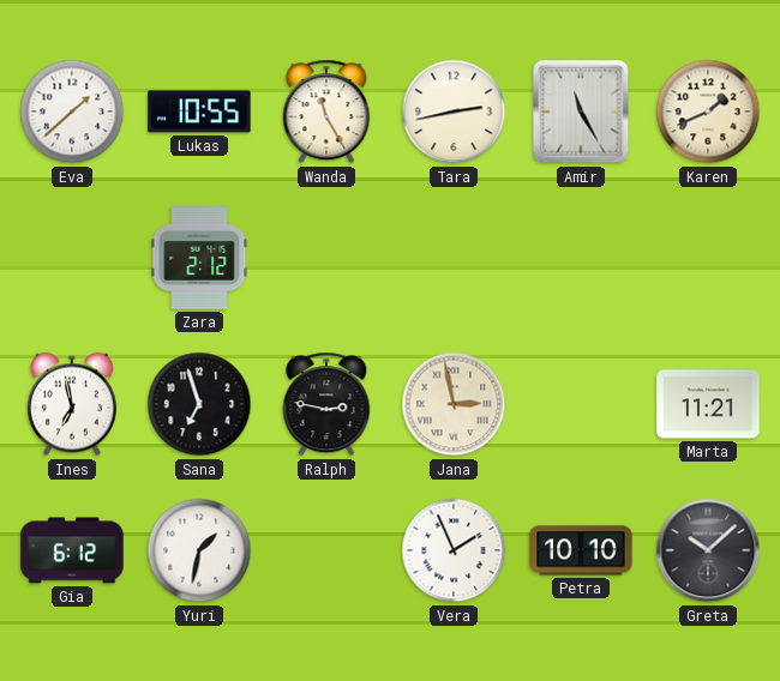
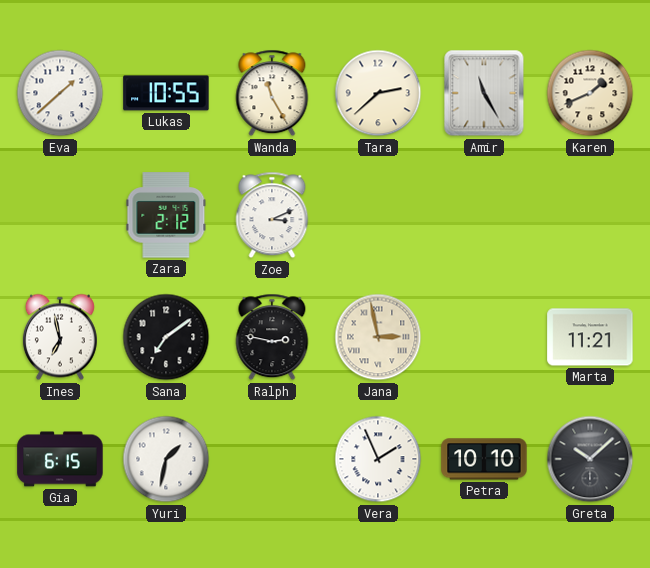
Tara: 2:43 -> 2:38
Zoe: none -> 3:11
Sana: 6:57 -> 7:09
Gia: 6:12 -> 6:15
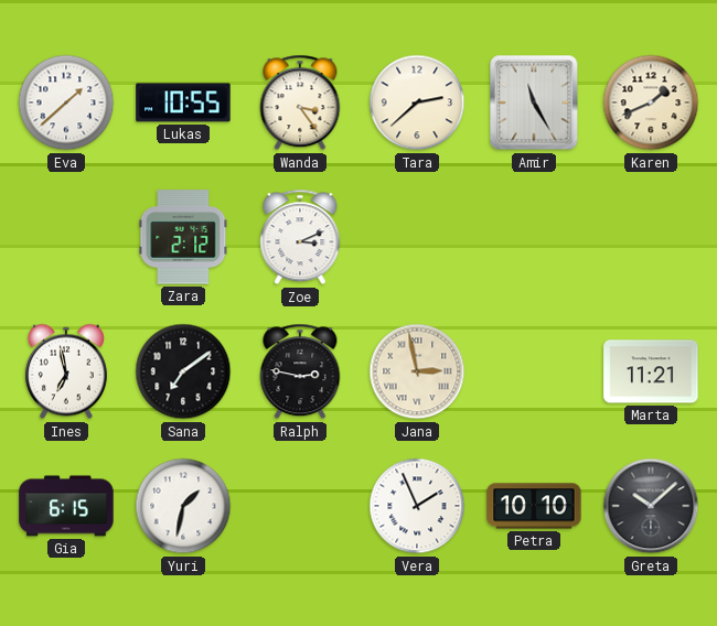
Wanda: 11:25 -> 3:24
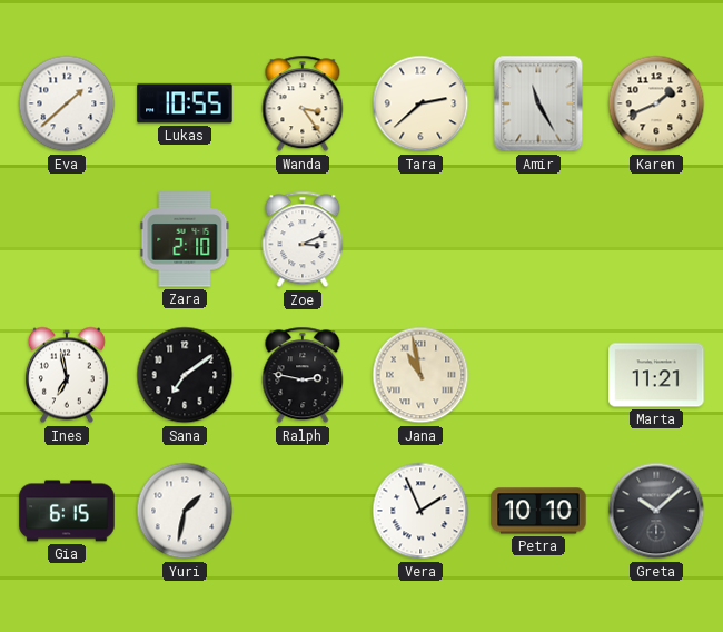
Zara: 2:12 -> 2:10
Jana: 2:58 -> 10:58
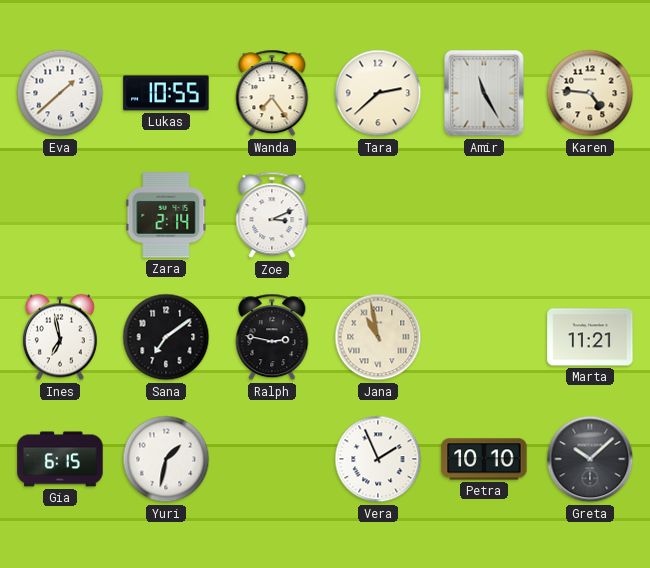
Wanda: 3:24 -> 7:24
Karen: 1:41 -> 4:46
Zara: 2:10 -> 2:14
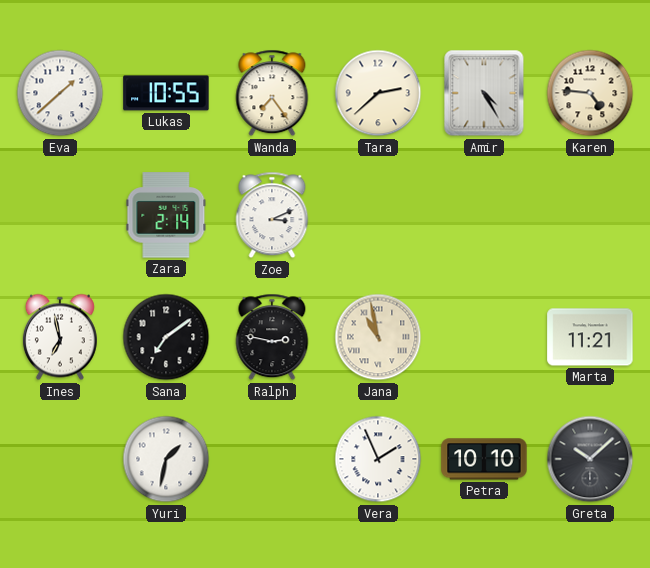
Amir: 11:25 -> 4:25
Gia: 6:15 -> none
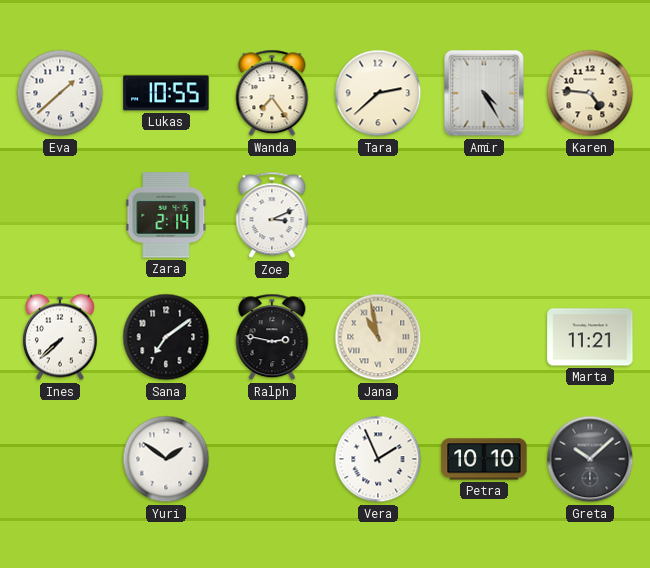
Ines: 6:58 -> 7:38
Yuri: 1:32 -> 1:51
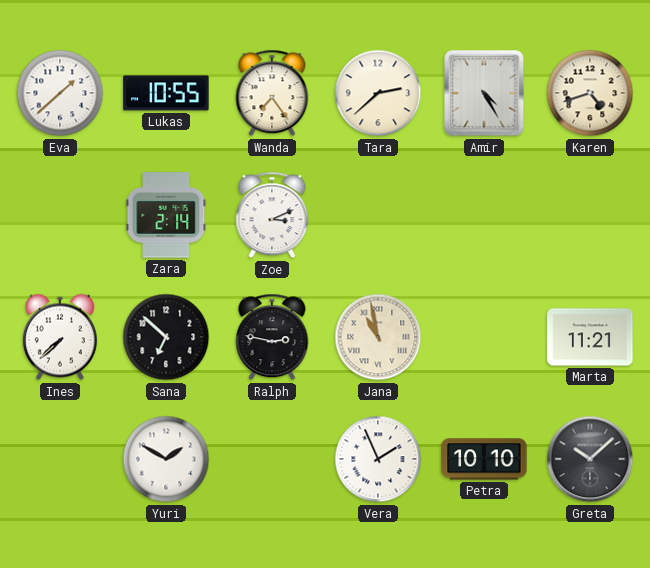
Karen: 4:46 -> 4:42
Sana: 7:09 -> 6:52
Yuri: 1:51 -> 1:50
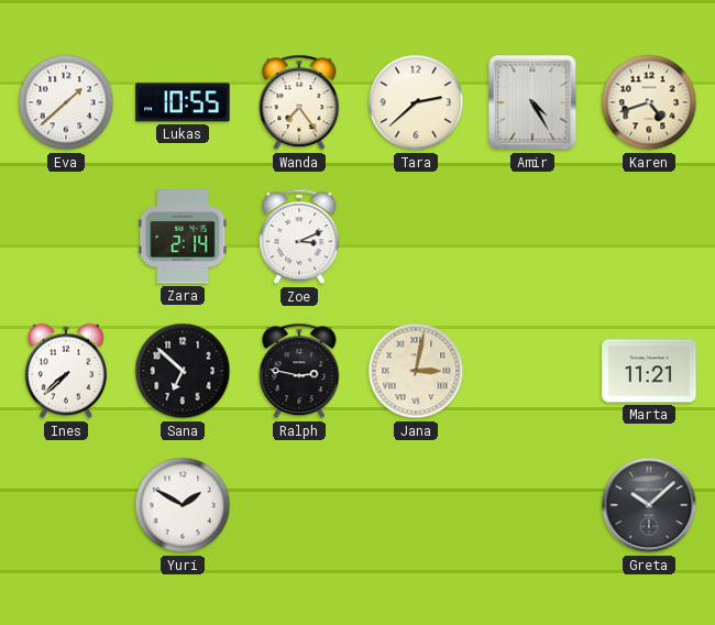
Jana: 10:58 -> 3:02
Vera: 1:56 -> none
Petra: 10:10 -> none
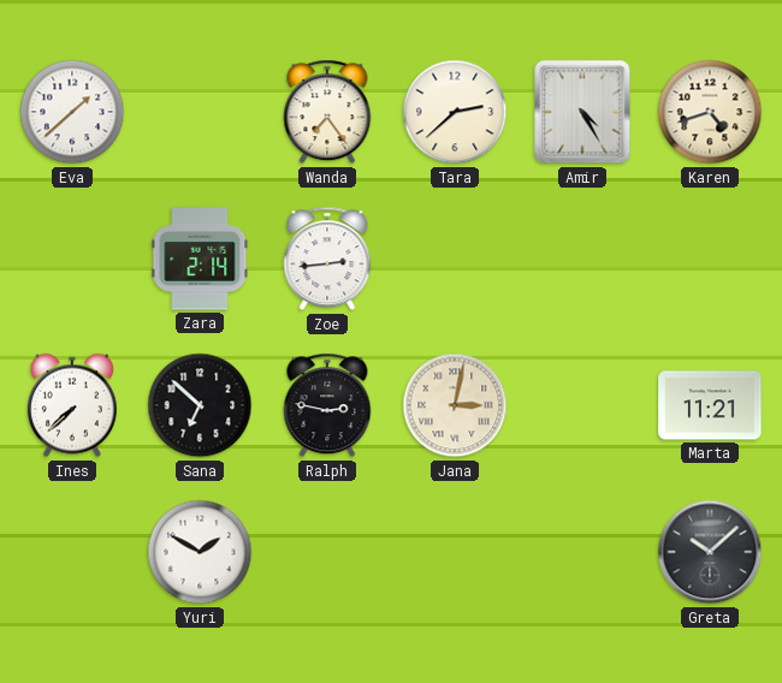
Lukas: 10:55 -> none
Zoe: 3:11 -> 2:44
